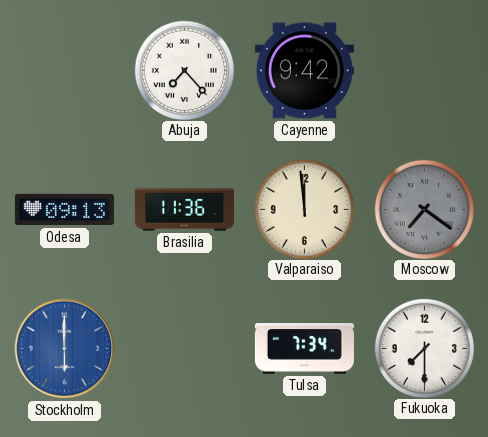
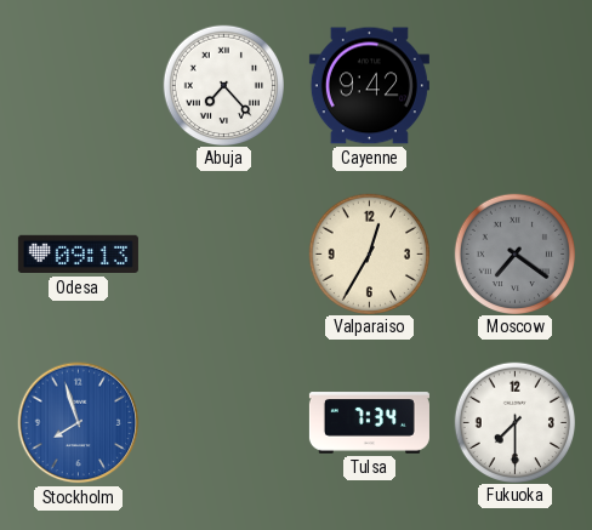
Brasilia: 11:36 -> none
Valparaiso: 11:59 -> 12:35
Stockholm: 6:00 -> 7:57
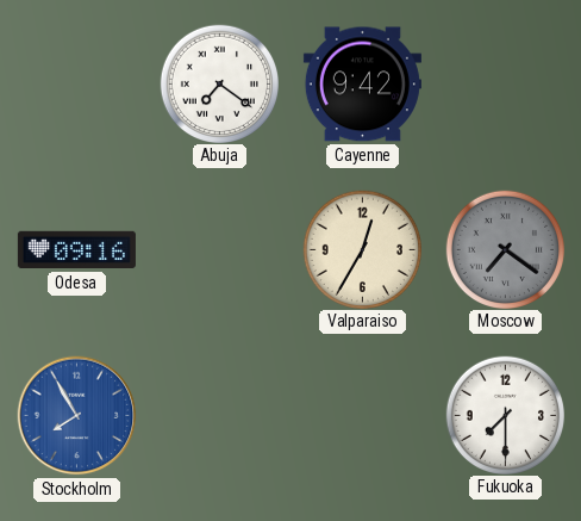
Abuja: 7:23 -> 7:21
Odesa: 09:13 -> 09:16
Stockholm: 7:57 -> 7:55
Tulsa: 7:34 -> none
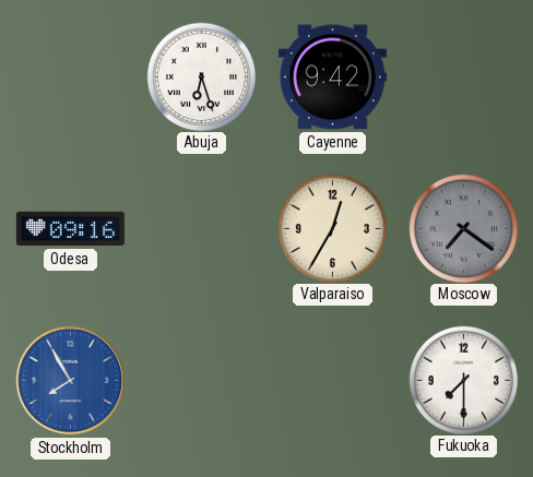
Abuja: 7:21 -> 6:27
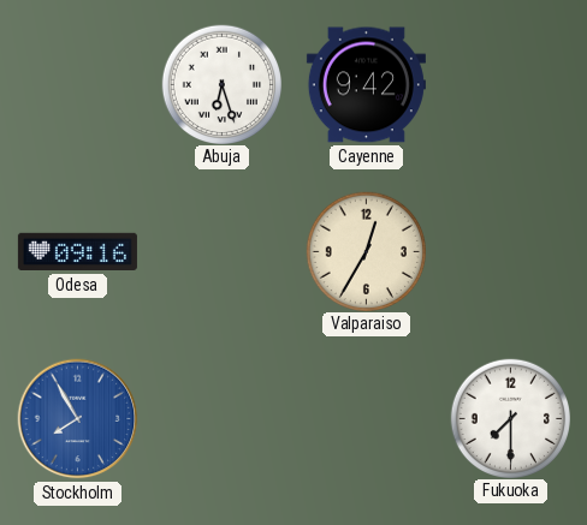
Moscow: 7:21 -> none
